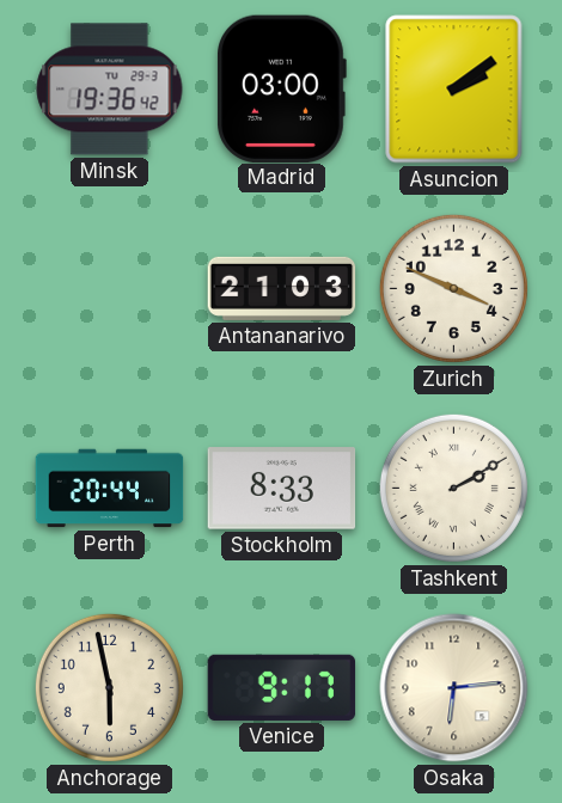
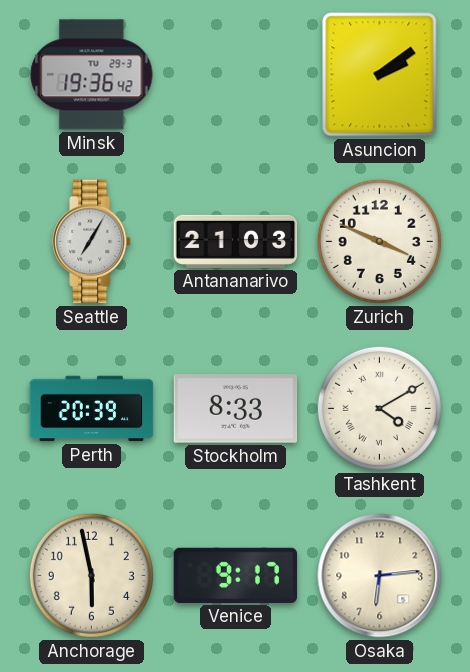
Madrid: 03:00 -> none
Seattle: none -> 7:05
Perth: 20:44 -> 20:39
Tashkent: 2:10 -> 4:10
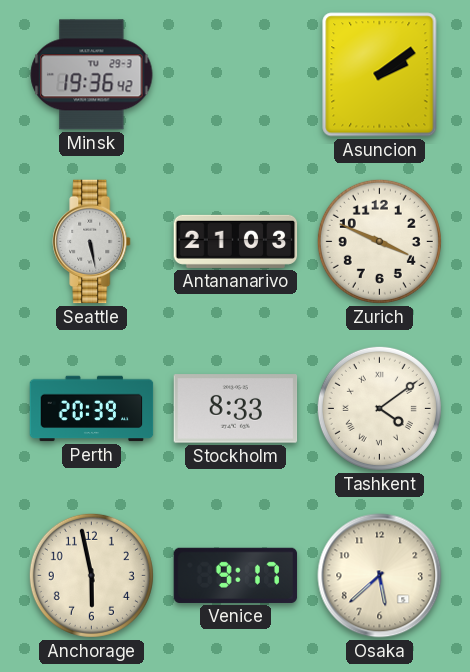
Seattle: 7:05 -> 5:28
Tashkent: 4:10 -> 4:09
Osaka: 6:14 -> 5:38
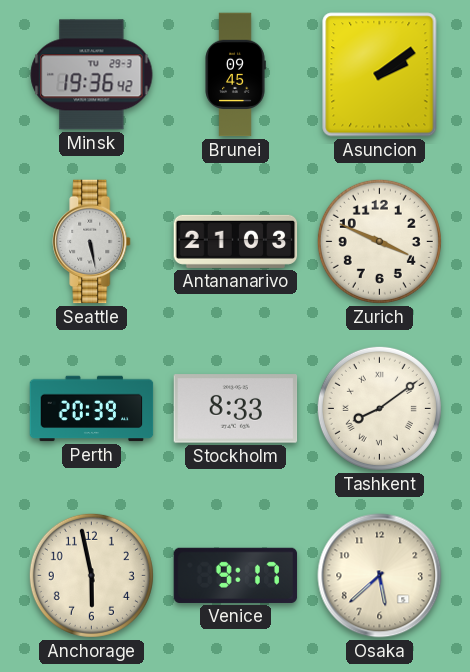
Brunei: none -> 09:45
Tashkent: 4:09 -> 8:09
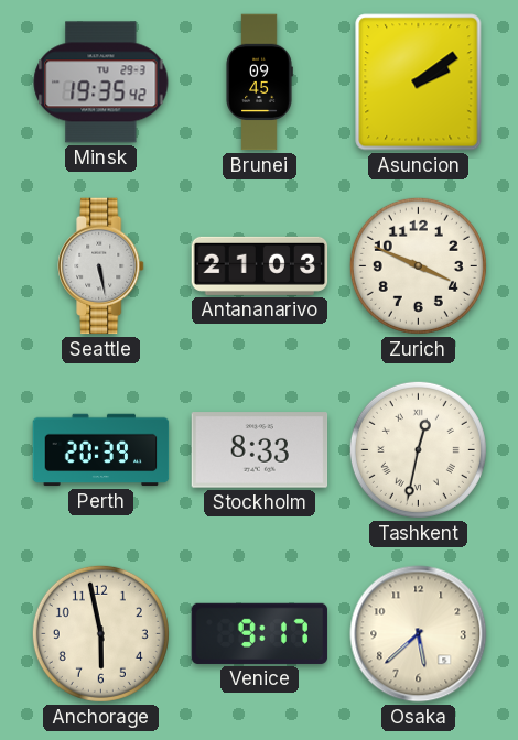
Minsk: 19:36 -> 19:35
Tashkent: 8:09 -> 12:32
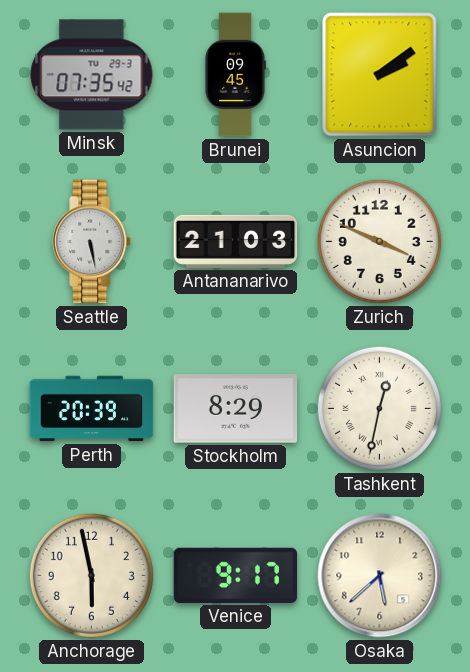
Minsk: 19:35 -> 07:35
Stockholm: 8:33 -> 8:29
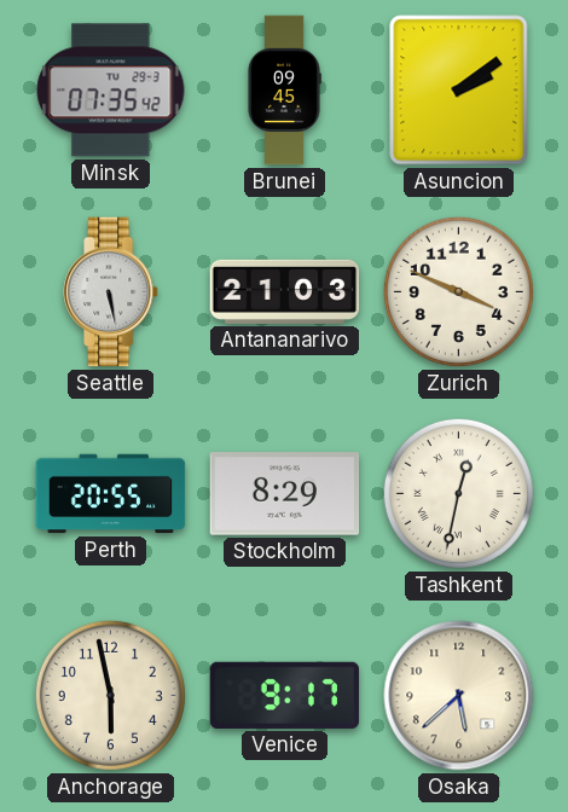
Perth: 20:39 -> 20:55
